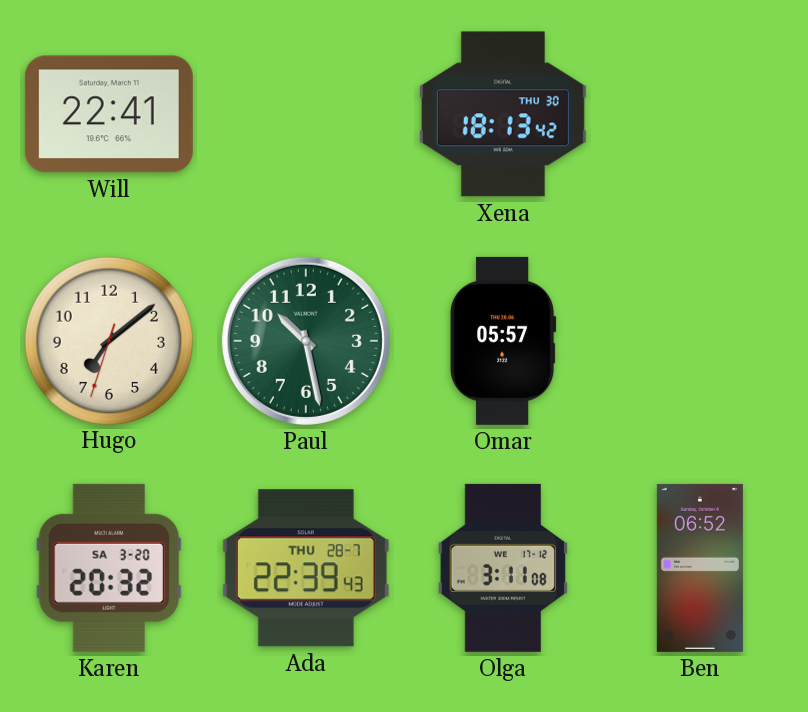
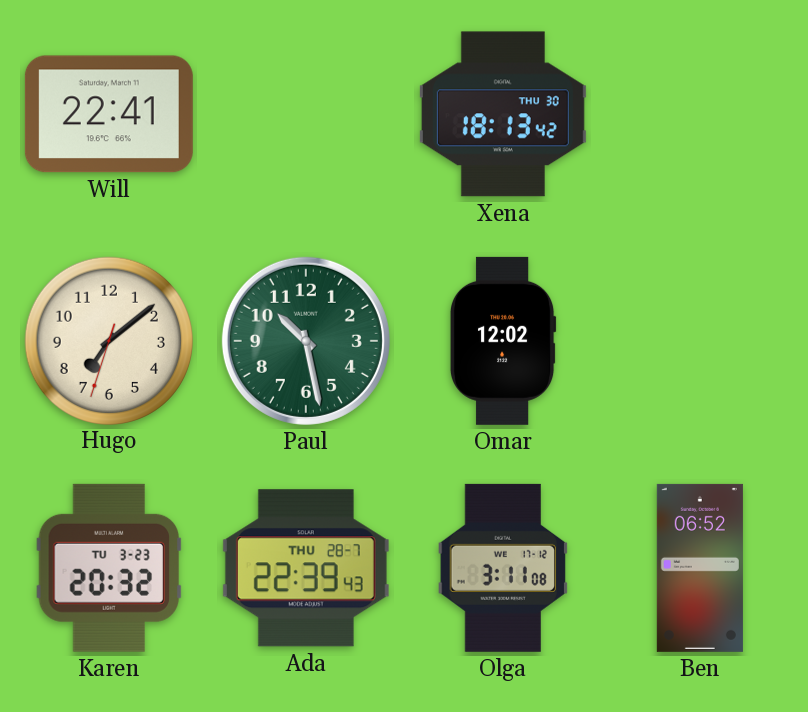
Omar: 05:57 -> 12:02
Karen date: SA 3-20 -> TU 3-23
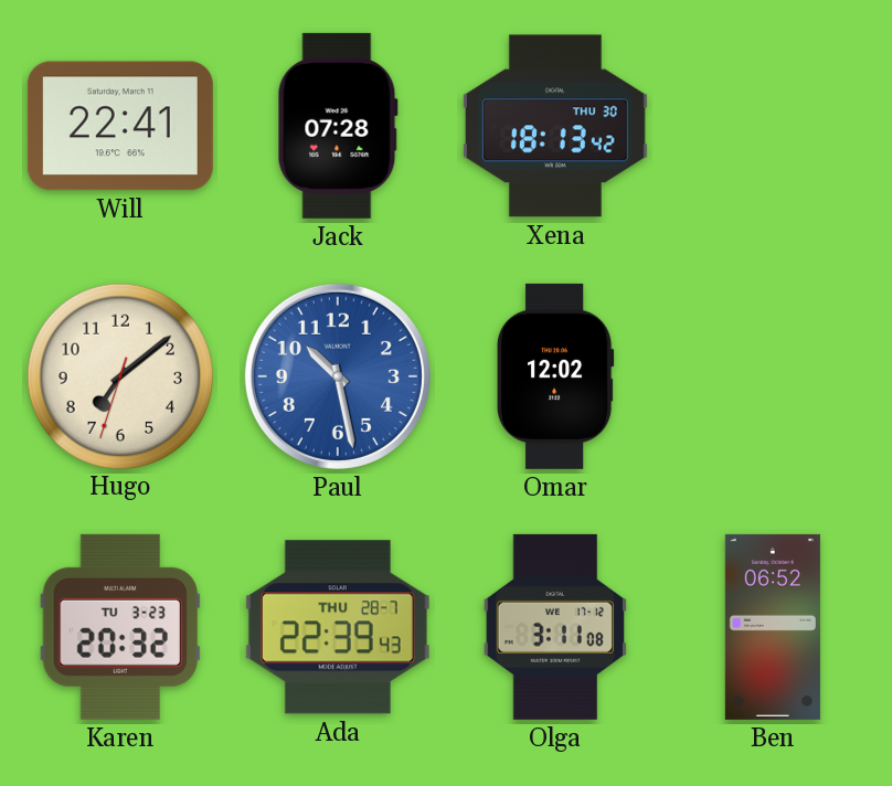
Jack: none -> 07:28
Paul dial: green -> blue
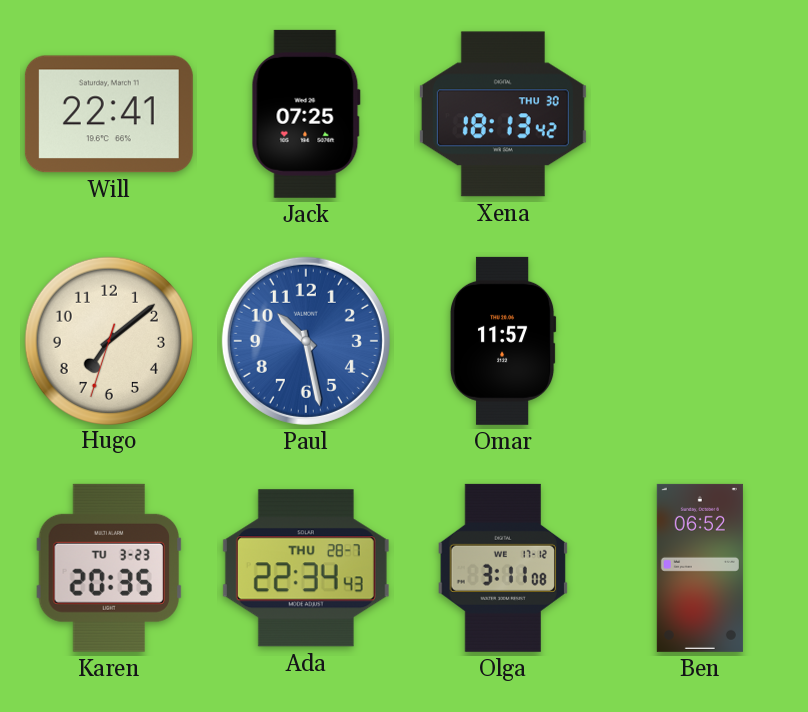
Jack: 07:28 -> 07:25
Omar: 12:02 -> 11:57
Karen: 20:32 -> 20:35
Ada: 22:39 -> 22:34
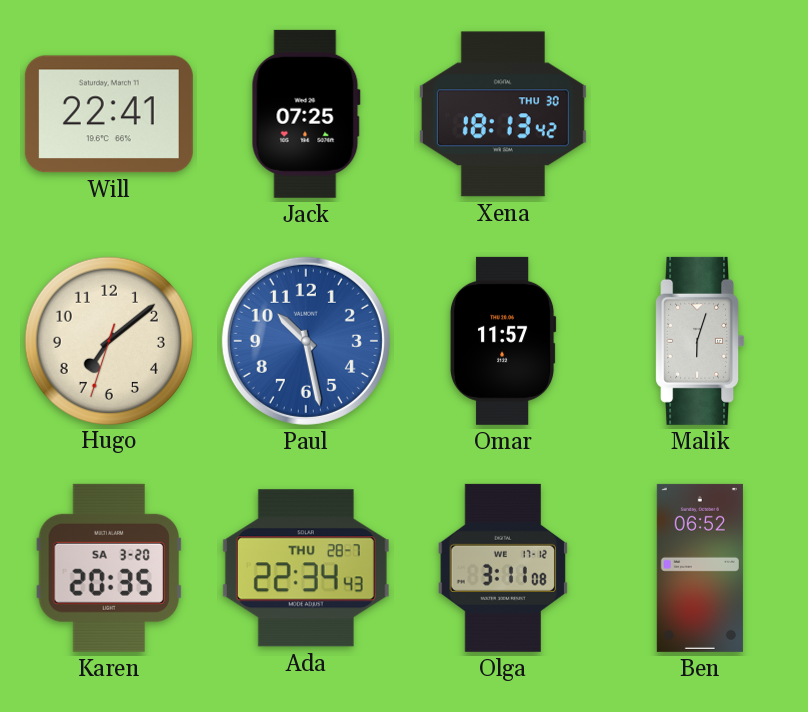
Malik: none -> 6:03
Karen date: TU 3-23 -> SA 3-20
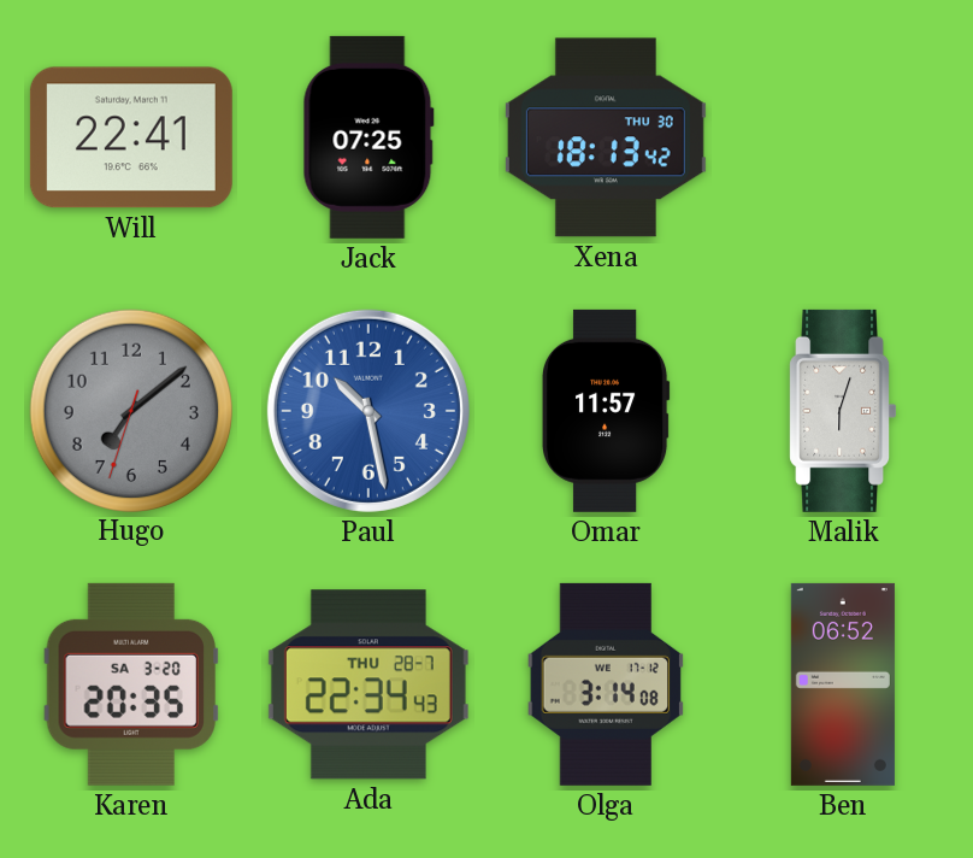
Hugo dial: cream -> grey
Olga: 3:11 -> 3:14
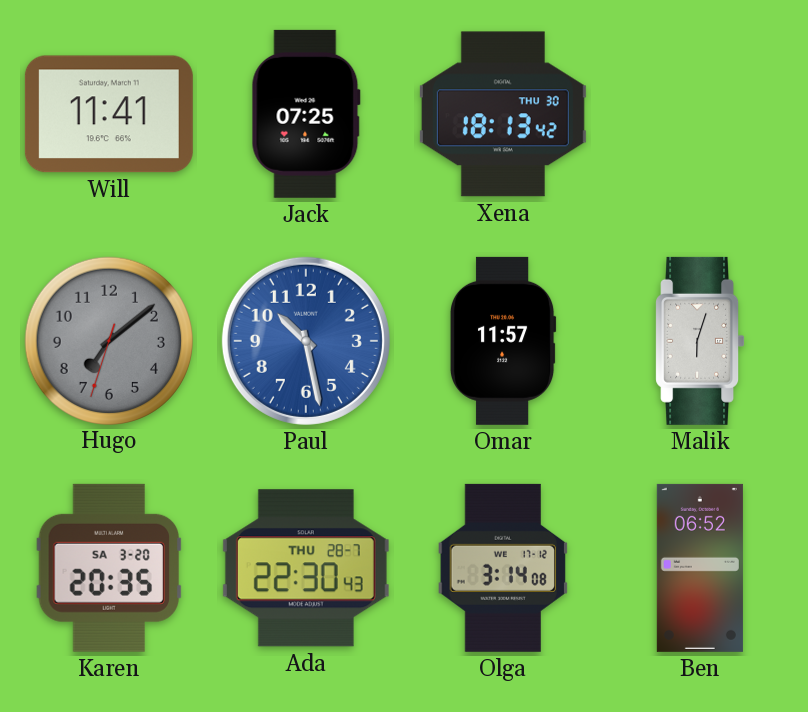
Will: 22:41 -> 11:41
Ada: 22:34 -> 22:30
